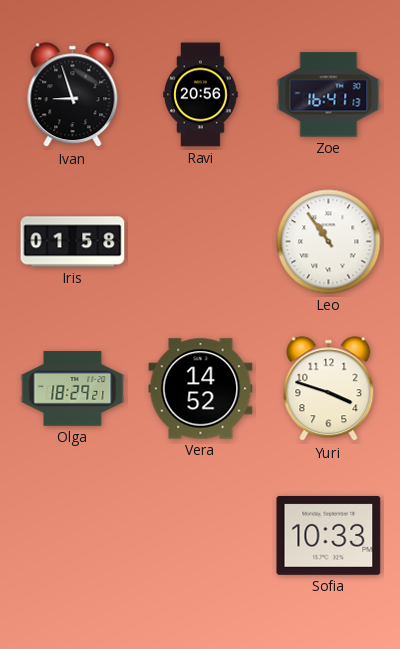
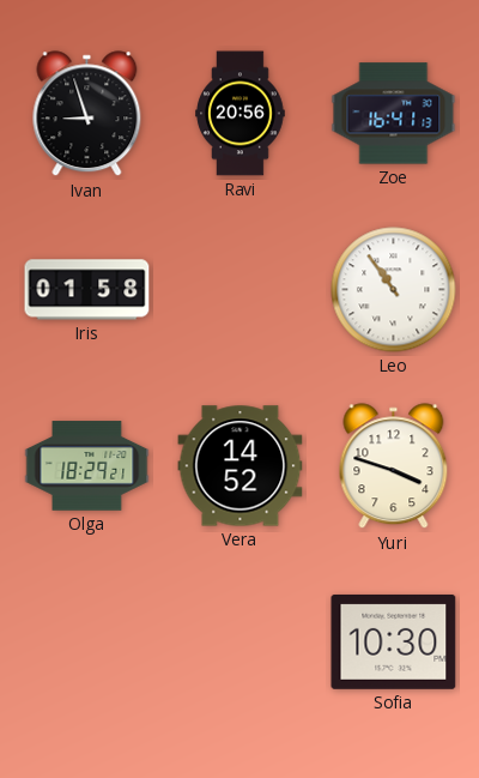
Sofia: 10:33 -> 10:30
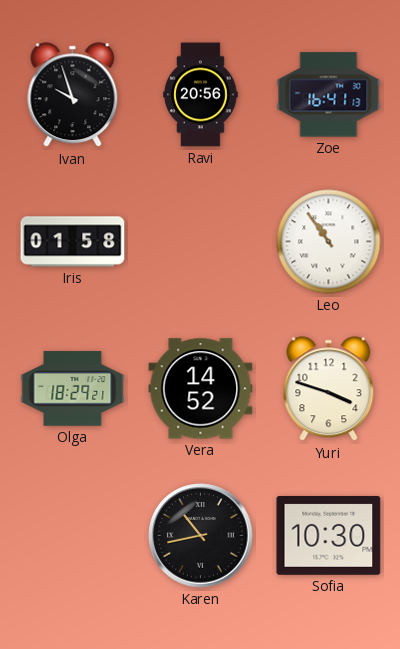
Ivan: 8:57 -> 9:57
Karen: none -> 10:43
